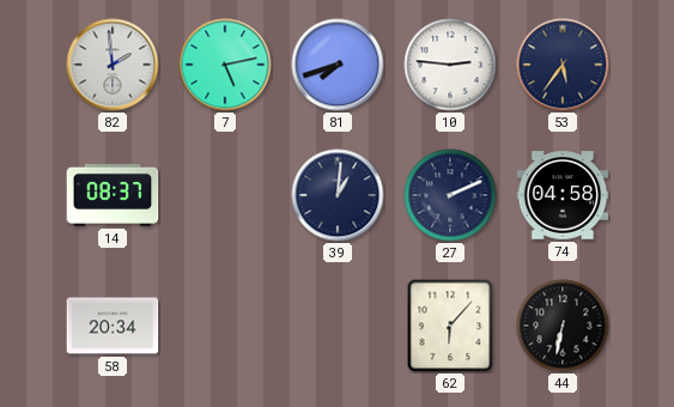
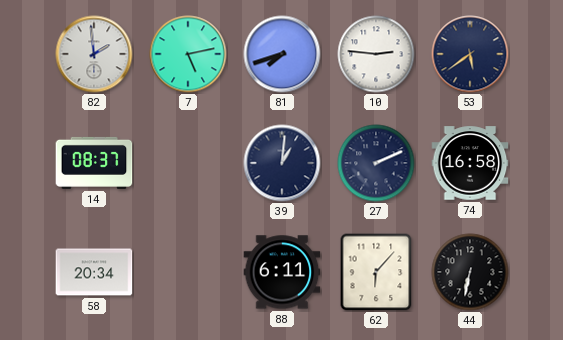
53: 5:36 -> 5:39
74: 04:58 -> 16:58
88: none -> 6:11
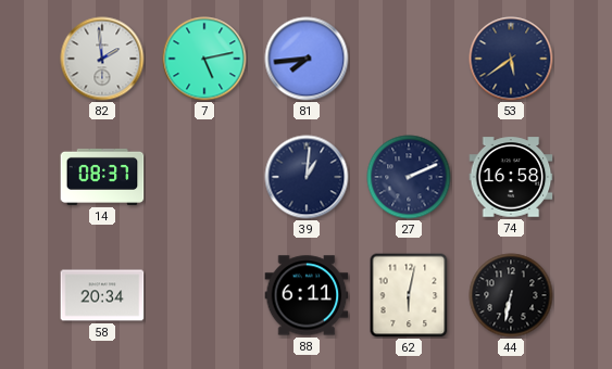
81: 7:42 -> 7:44
10: 2:46 -> none
62: 6:07 -> 6:02
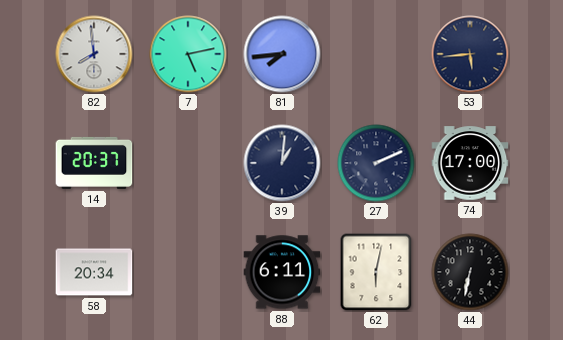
82: 1:59 -> 7:59
53: 5:39 -> 5:44
14: 08:37 -> 20:37
74: 16:58 -> 17:00
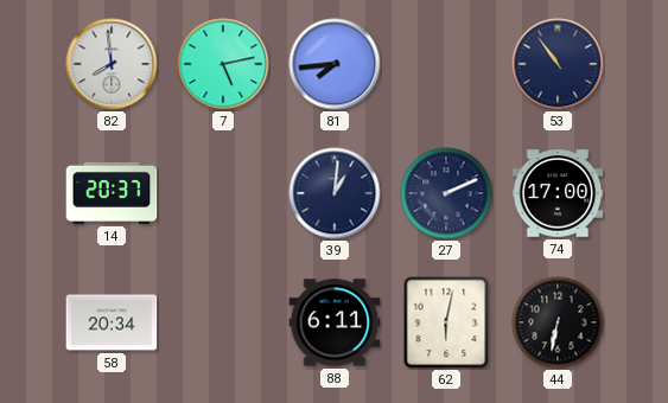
53: 5:44 -> 10:54
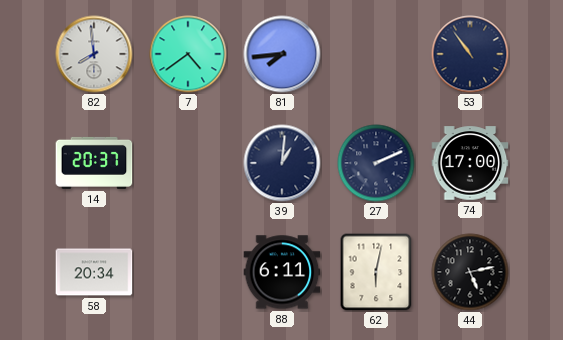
7: 5:13 -> 4:39
44: 6:32 -> 5:13
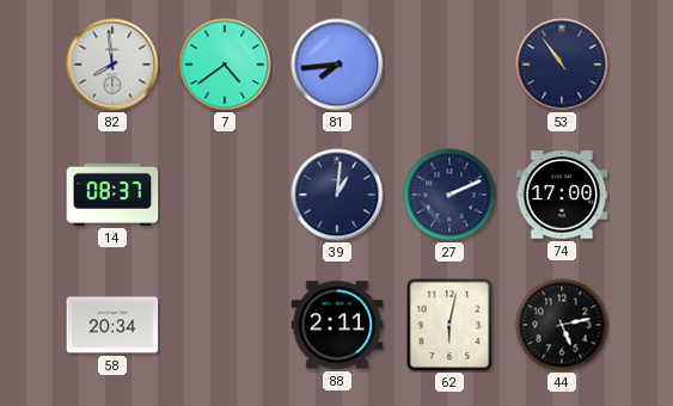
14: 20:37 -> 08:37
88: 6:11 -> 2:11
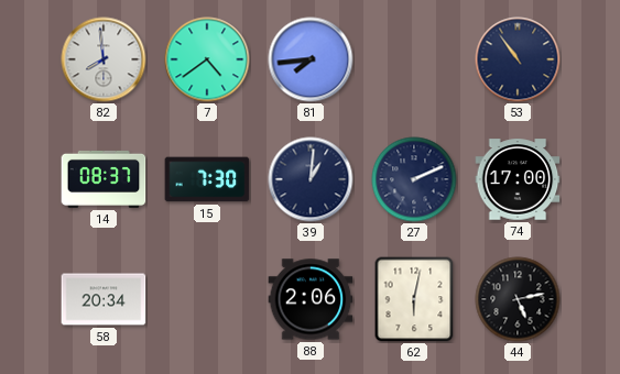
15: none -> 7:30
88: 2:11 -> 2:06
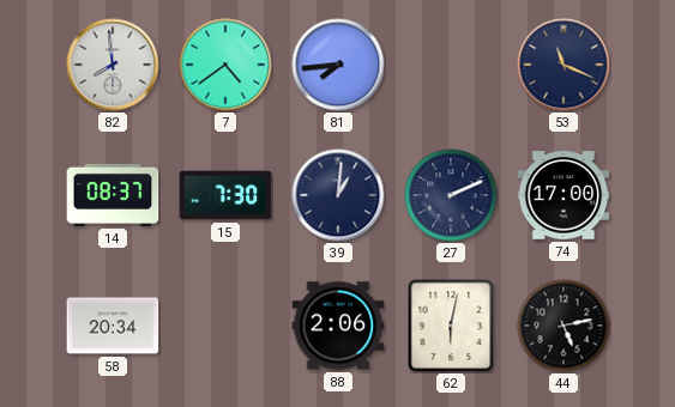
53: 10:54 -> 11:19
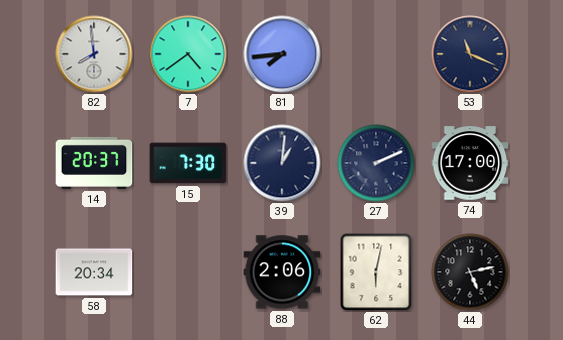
14: 08:37 -> 20:37
